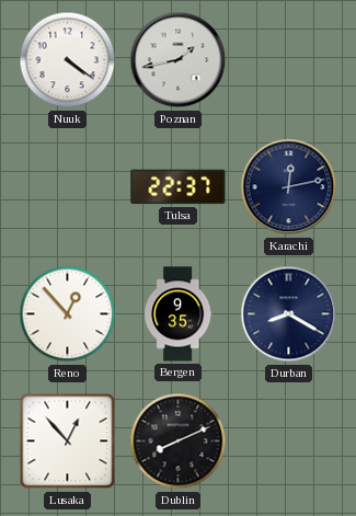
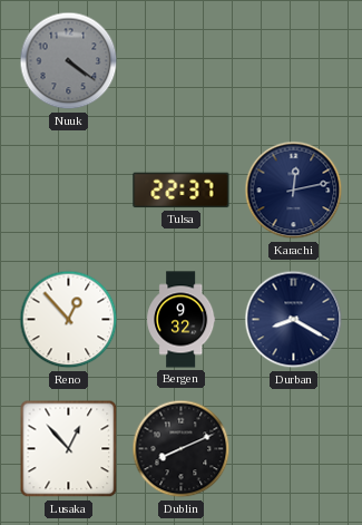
Nuuk dial: white -> grey
Poznan: 1:43 -> none
Bergen: 9:35 -> 9:32
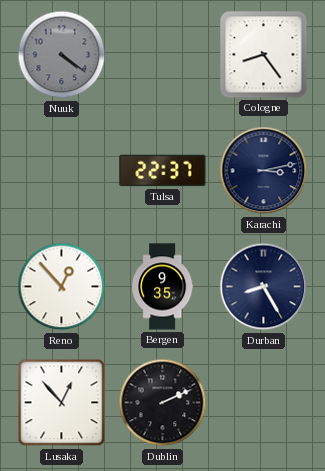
Cologne: none -> 8:24
Karachi: 12:13 -> 3:13
Bergen: 9:32 -> 9:35
Durban: 8:20 -> 8:25
Dublin: 8:11 -> 2:11
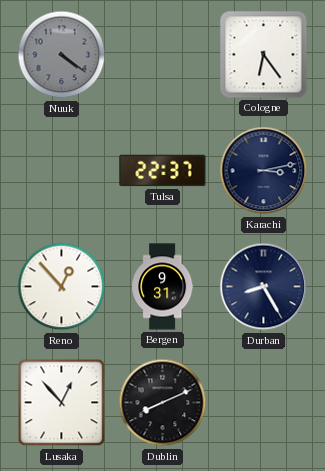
Cologne: 8:24 -> 6:24
Bergen: 9:35 -> 9:31
Dublin: 2:11 -> 8:11
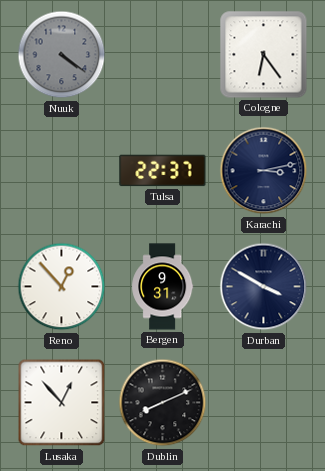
Durban: 8:25 -> 3:50
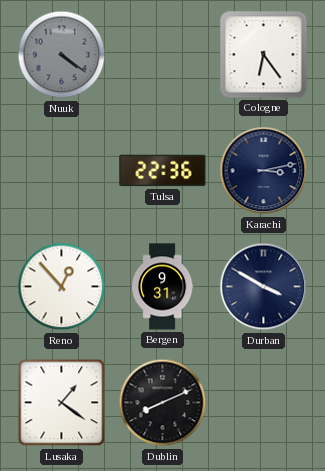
Tulsa: 22:37 -> 22:36
Lusaka: 12:53 -> 1:21
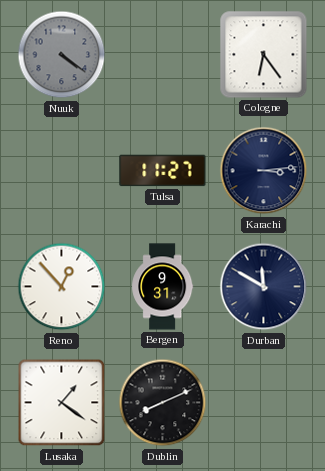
Tulsa: 22:36 -> 11:27
Karachi: 3:13 -> 3:14
Durban: 3:50 -> 11:50
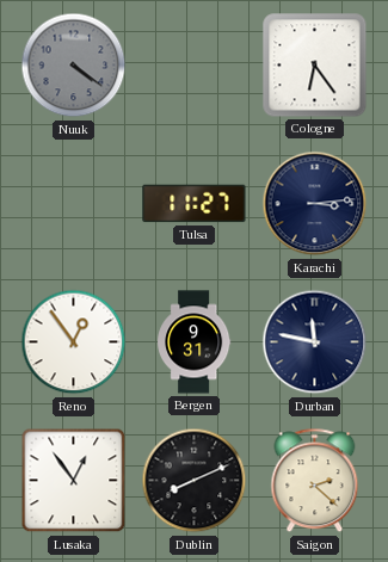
Reno: 12:53 -> 12:54
Durban: 11:50 -> 11:47
Lusaka: 1:21 -> 12:54
Saigon: none -> 2:22
